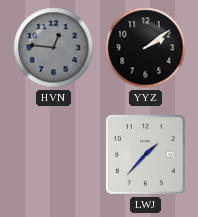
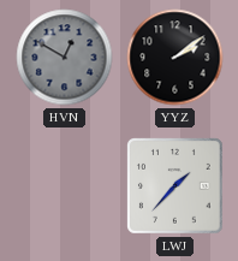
HVN: 12:46 -> 12:50
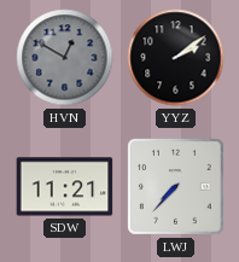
SDW: none -> 11:21
LWJ: 1:37 -> 7:37
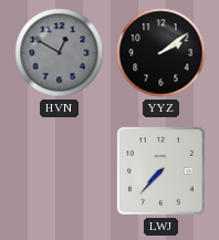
SDW: 11:21 -> none
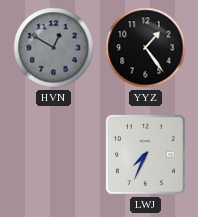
YYZ: 2:09 -> 1:24
LWJ: 7:37 -> 7:34
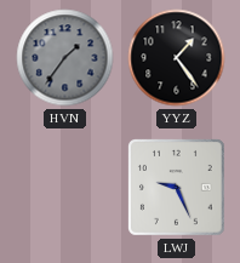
HVN: 12:50 -> 1:36
LWJ: 7:34 -> 9:26
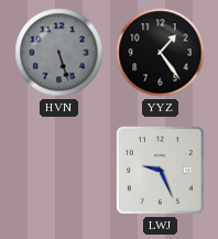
HVN: 1:36 -> 5:27
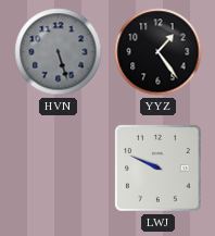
LWJ: 9:26 -> 9:49
